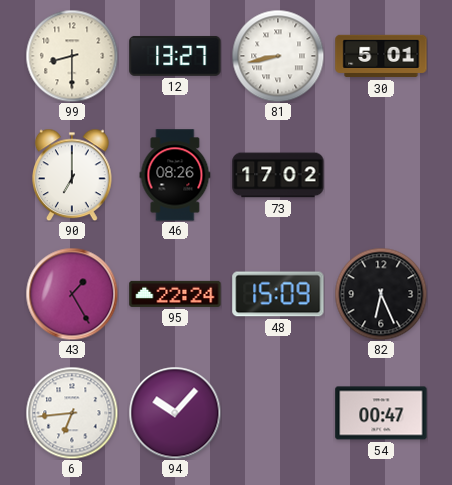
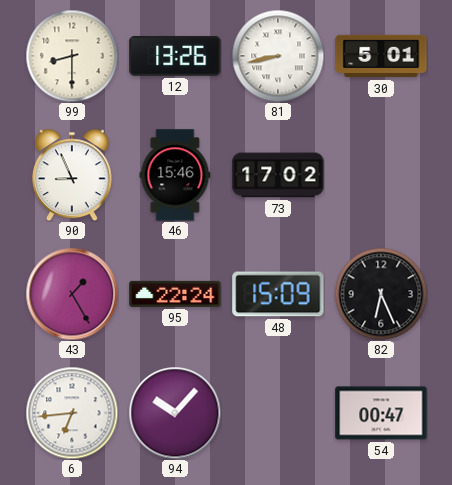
12: 13:27 -> 13:26
90: 7:00 -> 8:56
46: 08:26 -> 15:46
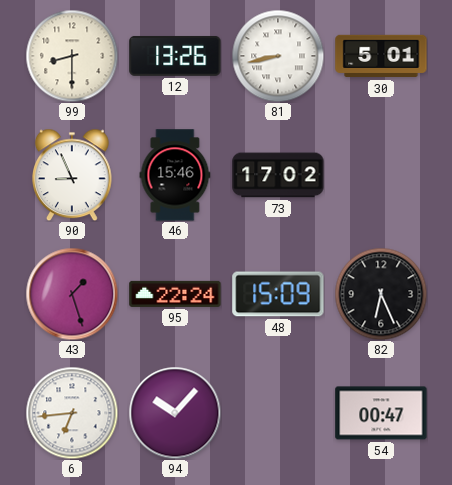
43: 1:25 -> 1:27
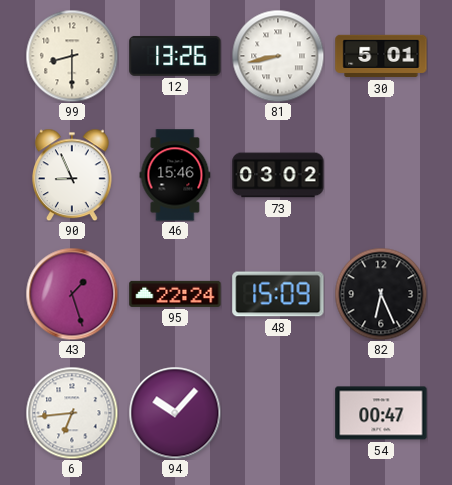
73: 17:02 -> 03:02
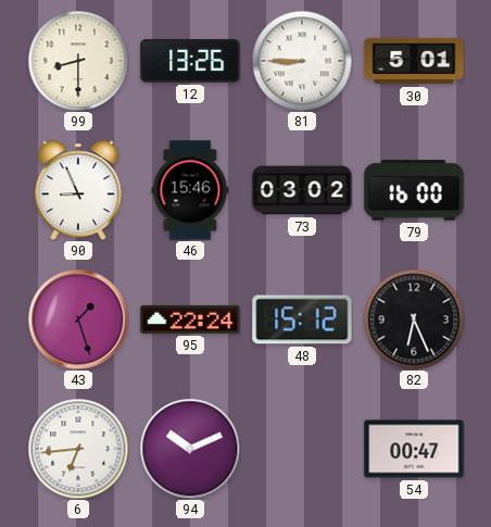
81: 8:43 -> 8:45
79: none -> 16:00
48: 15:09 -> 15:12
94: 10:07 -> 10:11
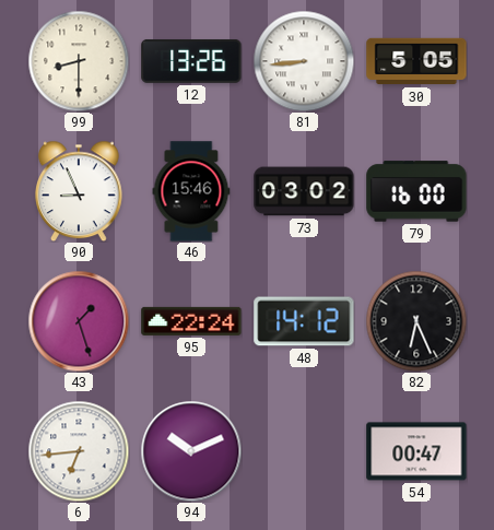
81: 8:45 -> 8:44
30: 5:01 -> 5:05
48: 15:12 -> 14:12
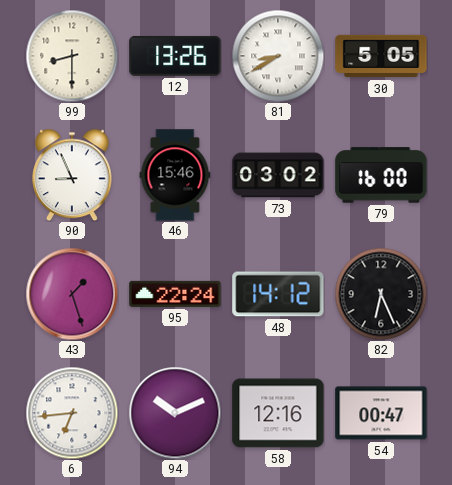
81: 8:44 -> 8:40
58: none -> 12:16
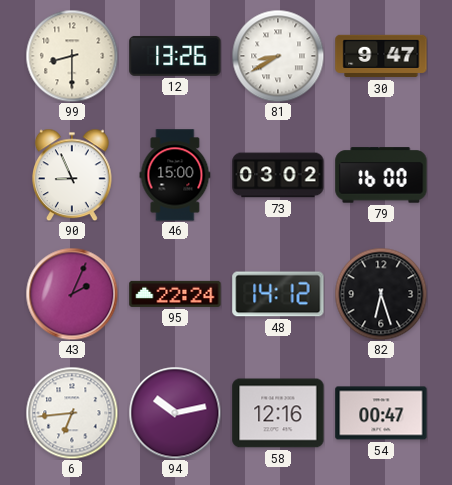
30: 5:05 -> 9:47
46: 15:46 -> 15:00
43: 1:27 -> 2:04
82: 6:26 -> 6:27
94: 10:11 -> 10:13
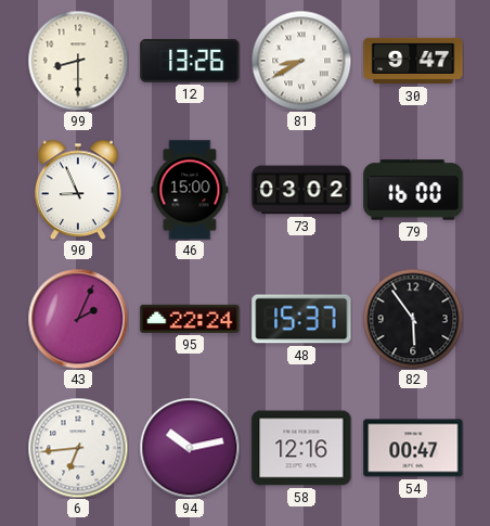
48: 14:12 -> 15:37
82: 6:27 -> 5:54
